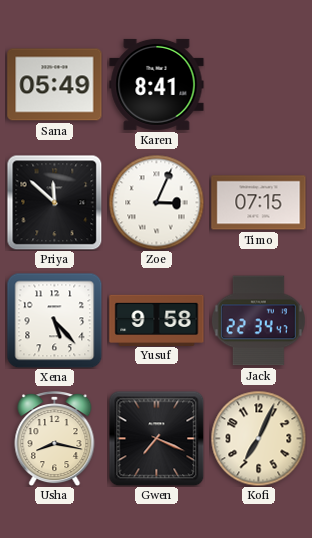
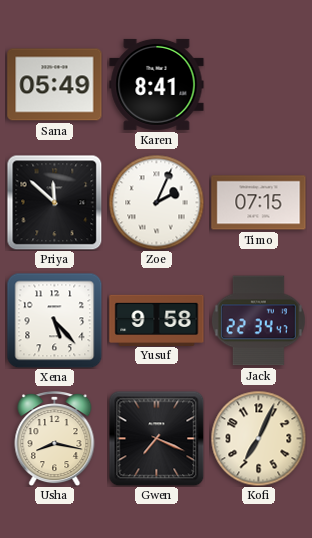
Zoe: 3:04 -> 2:04
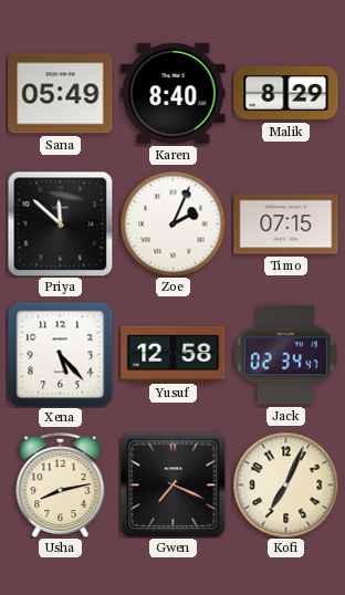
Karen: 8:41 -> 8:40
Malik: none -> 8:29
Yusuf: 9:58 -> 12:58
Jack: 22:34 -> 02:34
Usha: 8:17 -> 8:13
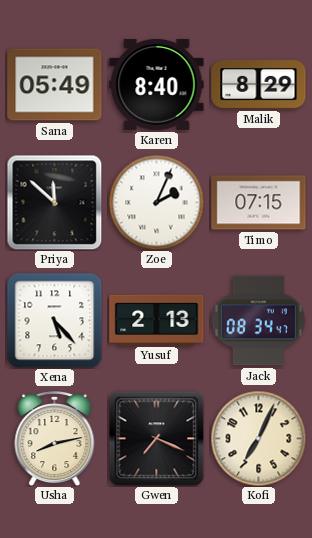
Yusuf: 12:58 -> 2:13
Jack: 02:34 -> 08:34
